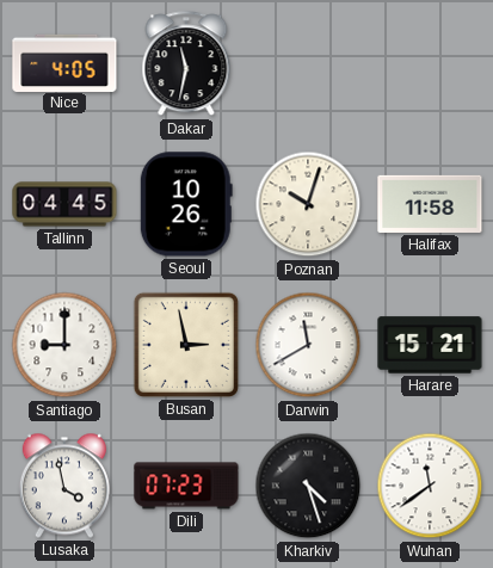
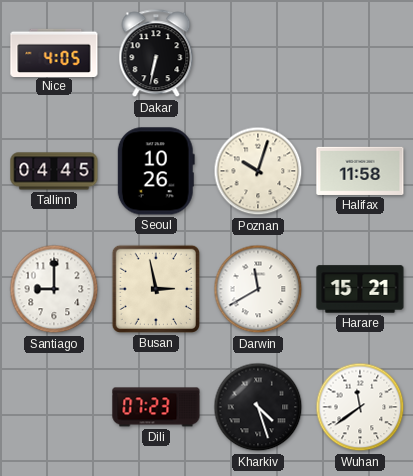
Dakar: 11:32 -> 6:32
Lusaka: 3:58 -> none
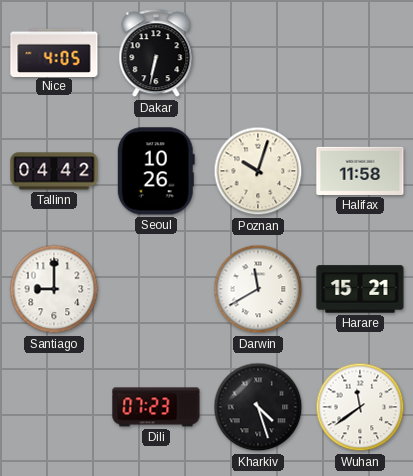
Tallinn: 04:45 -> 04:42
Busan: 2:58 -> none
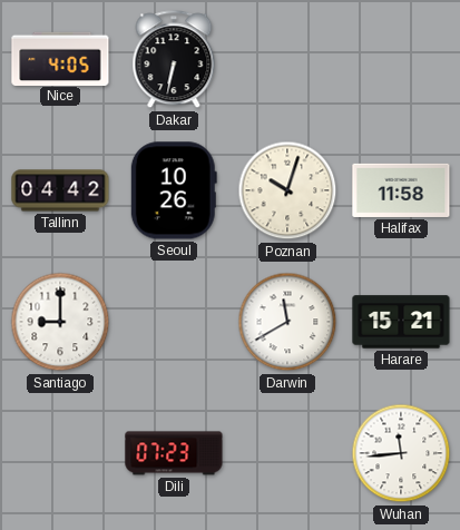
Kharkiv: 4:27 -> none
Wuhan: 11:39 -> 11:44
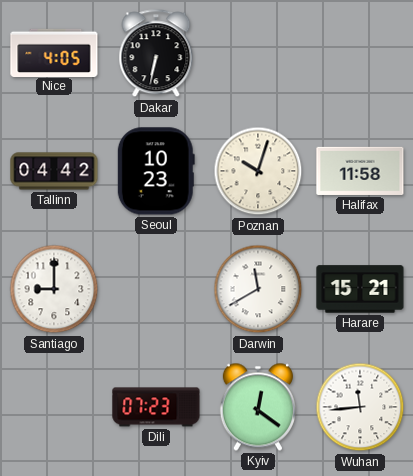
Seoul: 10:26 -> 10:23
Kyiv: none -> 12:21
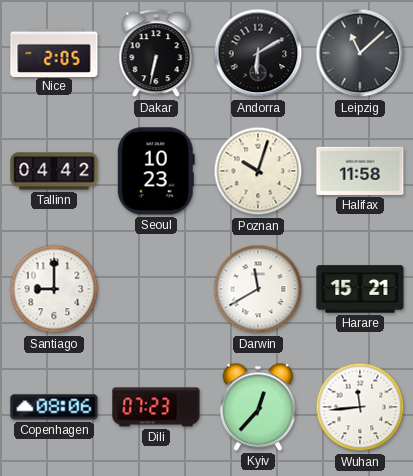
Nice: 4:05 -> 2:05
Andorra: none -> 6:10
Leipzig: none -> 11:08
Copenhagen: none -> 08:06
Kyiv: 12:21 -> 12:37
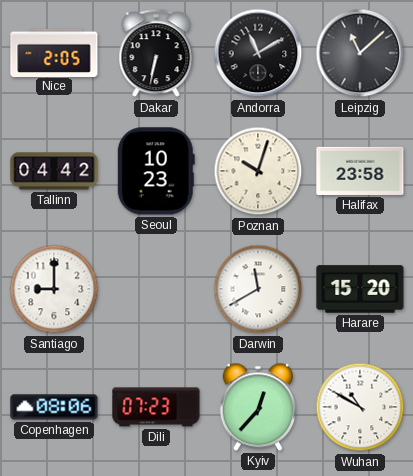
Andorra: 6:10 -> 11:10
Halifax: 11:58 -> 23:58
Harare: 15:21 -> 15:20
Wuhan: 11:44 -> 10:50
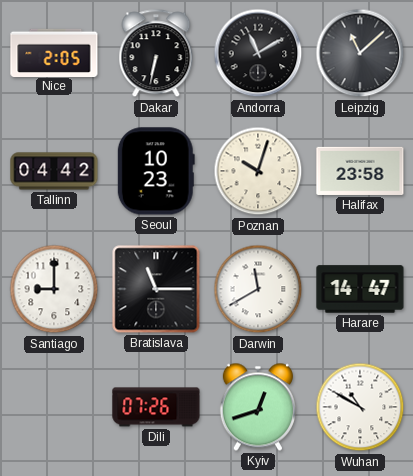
Bratislava: none -> 11:15
Harare: 15:20 -> 14:47
Copenhagen: 08:06 -> none
Dili: 07:23 -> 07:26
Kyiv: 12:37 -> 12:42
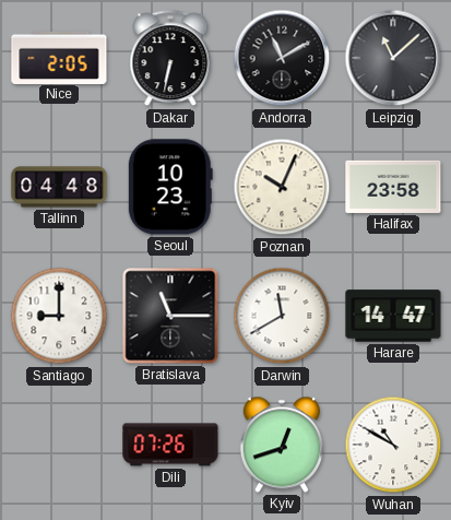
Tallinn: 04:42 -> 04:48
Poznan: 10:03 -> 10:04
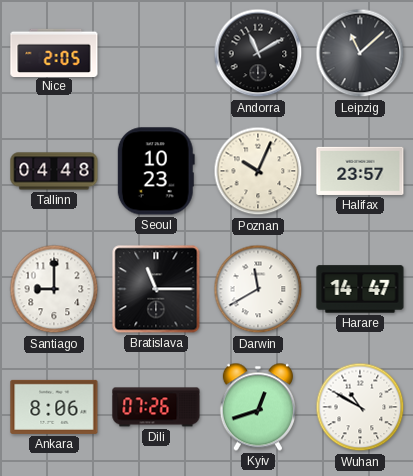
Dakar: 6:32 -> none
Halifax: 23:58 -> 23:57
Ankara: none -> 8:06
